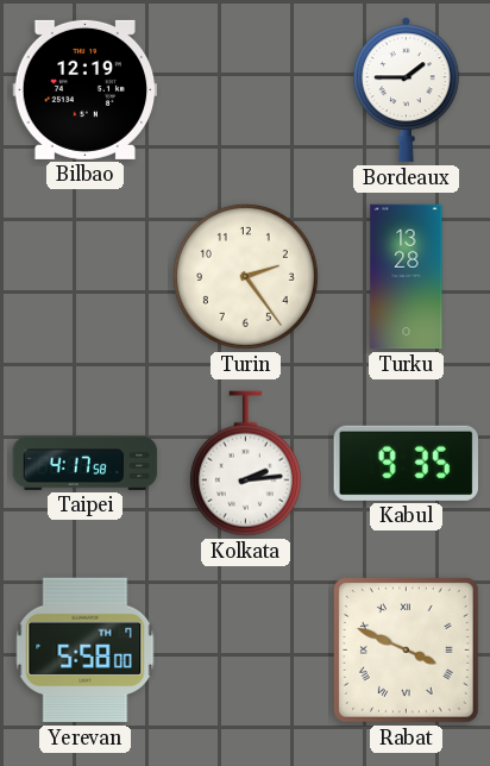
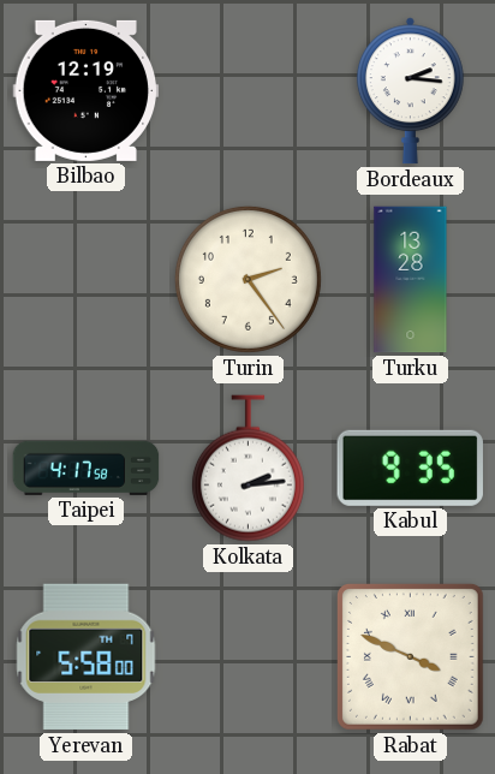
Bordeaux: 1:45 -> 2:16
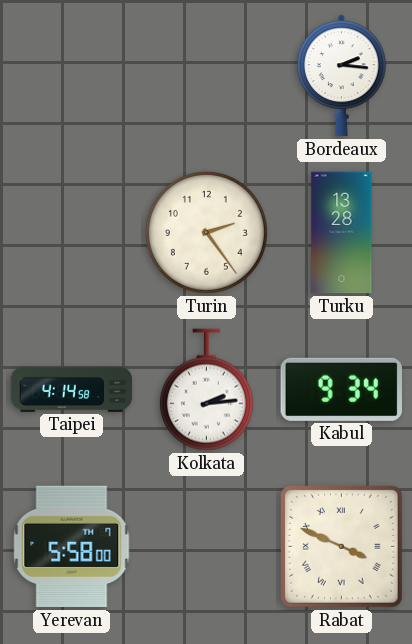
Bilbao: 12:19 -> none
Taipei: 4:17 -> 4:14
Kabul: 9:35 -> 9:34
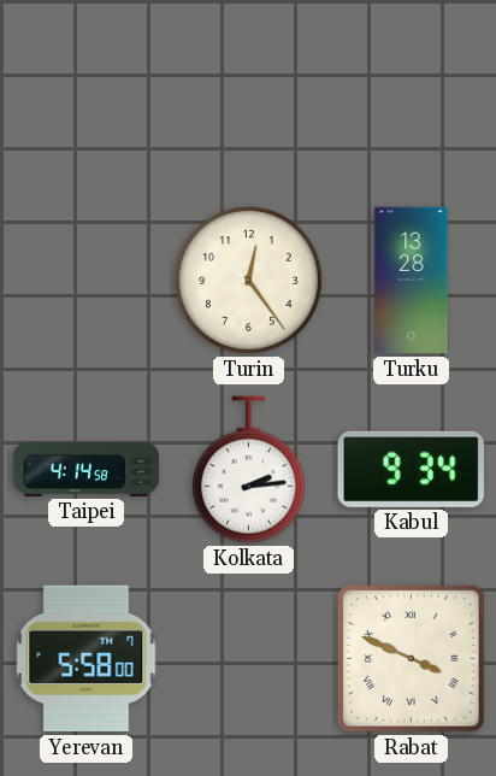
Bordeaux: 2:16 -> none
Turin: 2:24 -> 12:24
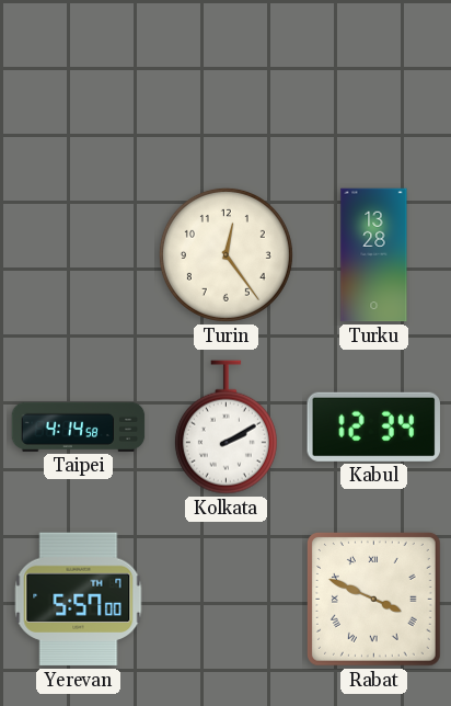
Kolkata: 2:14 -> 2:10
Kabul: 9:34 -> 12:34
Yerevan: 5:58 -> 5:57
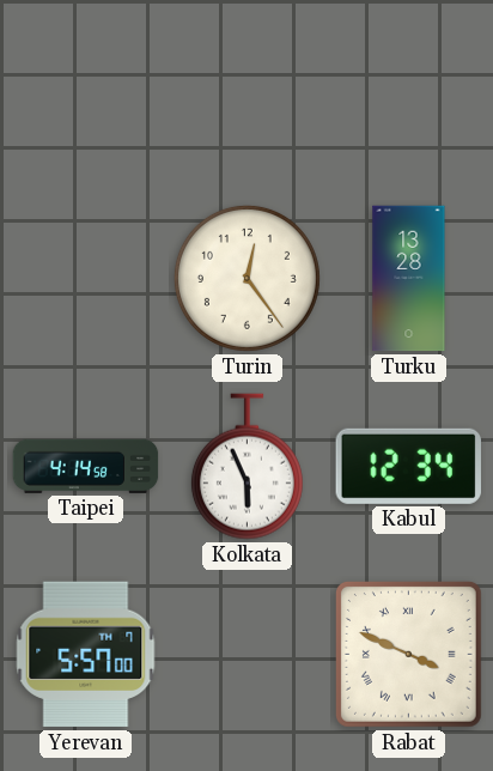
Kolkata: 2:10 -> 5:56
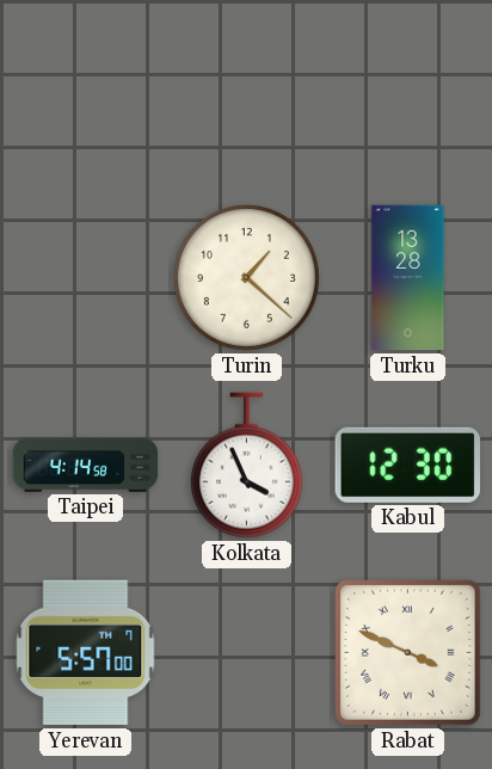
Turin: 12:24 -> 1:22
Kolkata: 5:56 -> 3:56
Kabul: 12:34 -> 12:30
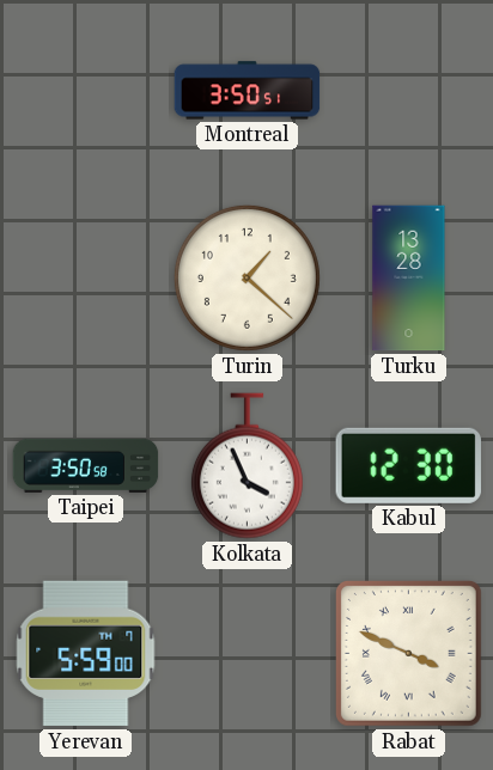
Montreal: none -> 3:50
Taipei: 4:14 -> 3:50
Yerevan: 5:57 -> 5:59
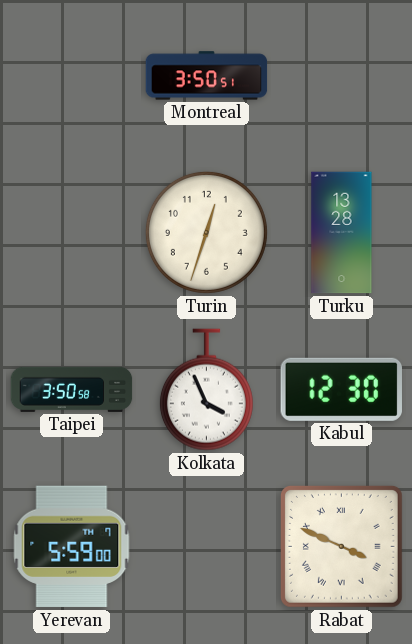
Turin: 1:22 -> 12:33
